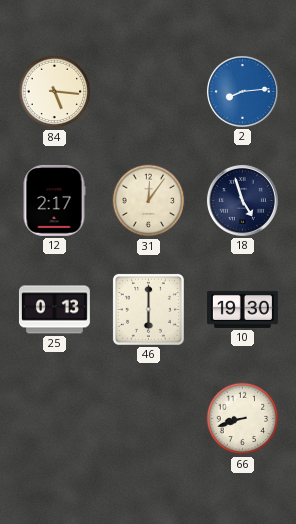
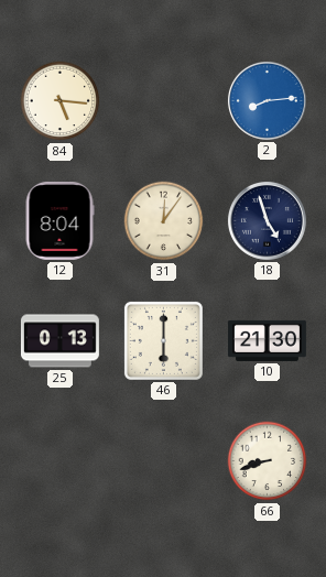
12: 2:17 -> 8:04
10: 19:30 -> 21:30
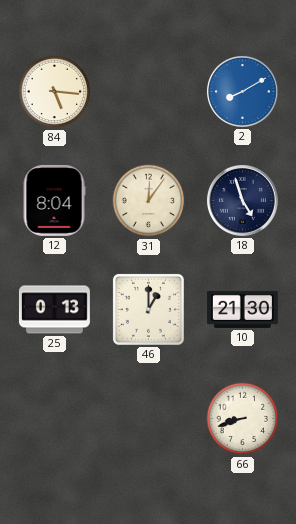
2: 8:14 -> 8:10
46: 6:00 -> 1:00
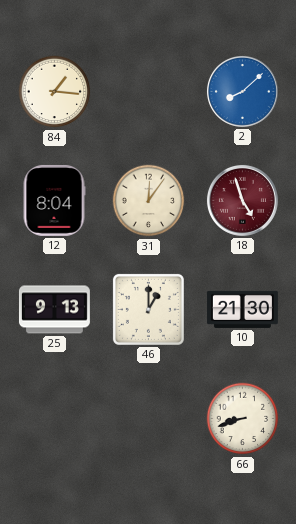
84: 5:16 -> 1:16
2: 8:10 -> 8:08
18 dial: navy -> burgundy
25: 0:13 -> 9:13
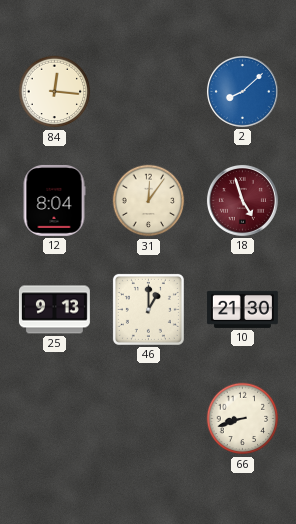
84: 1:16 -> 12:16
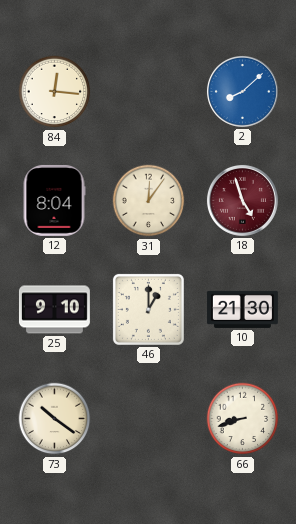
25: 9:13 -> 9:10
73: none -> 10:21
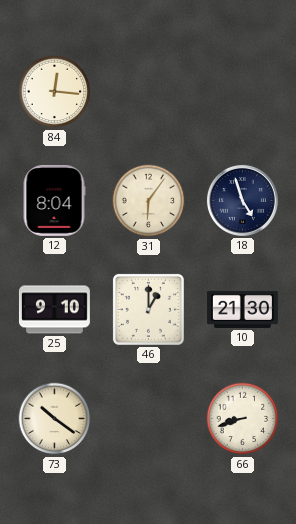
2: 8:08 -> none
31: 12:06 -> 6:06
18 dial: burgundy -> navy
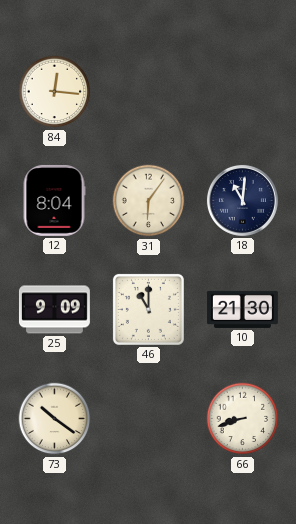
18: 4:57 -> 11:01
25: 9:10 -> 9:09
46: 1:00 -> 11:00
